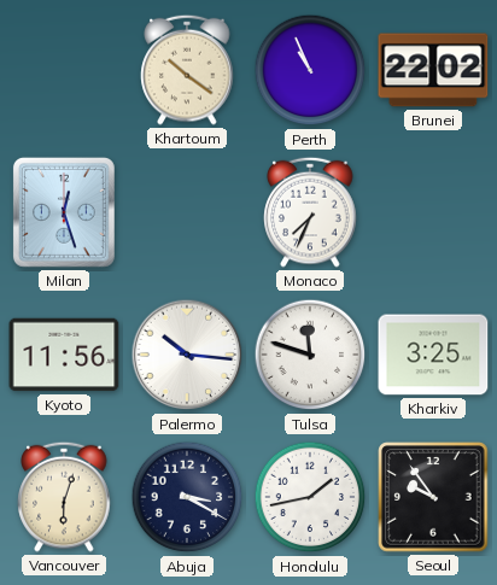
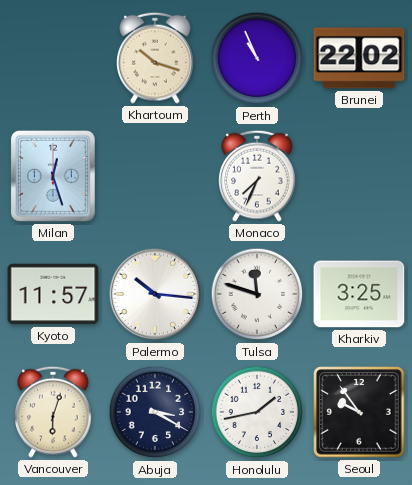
Khartoum: 10:21 -> 10:18
Kyoto: 11:56 -> 11:57
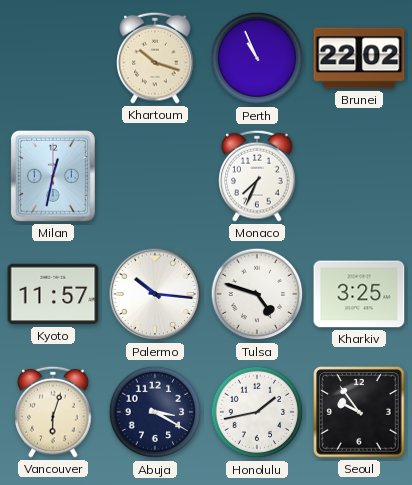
Milan: 12:27 -> 12:32
Tulsa: 11:48 -> 4:48
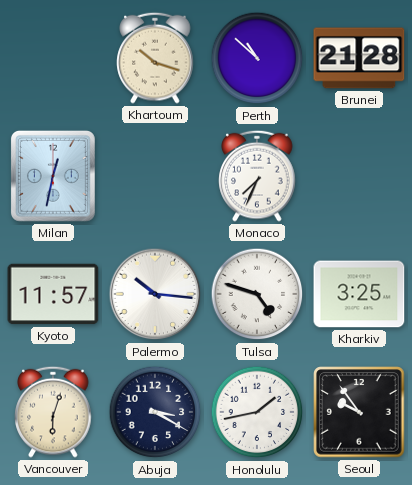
Perth: 10:56 -> 10:52
Brunei: 22:02 -> 21:28
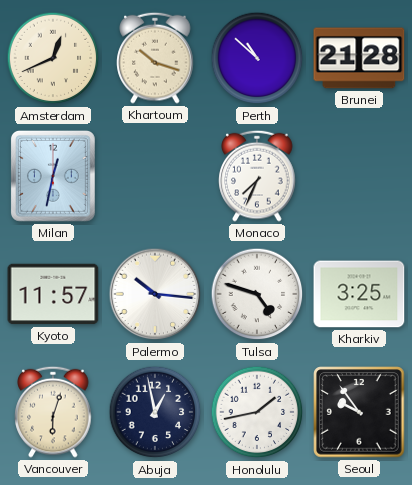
Amsterdam: none -> 12:41
Abuja: 3:20 -> 12:58
